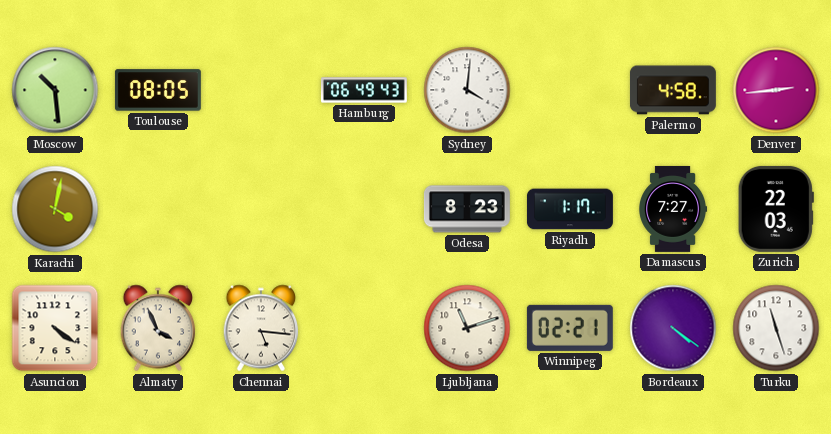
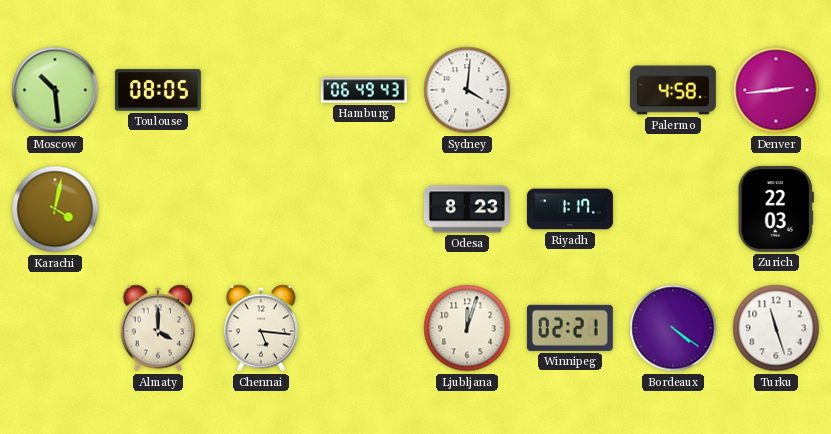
Damascus: 7:27 -> none
Asuncion: 4:21 -> none
Almaty: 3:56 -> 4:00
Ljubljana: 11:12 -> 12:03
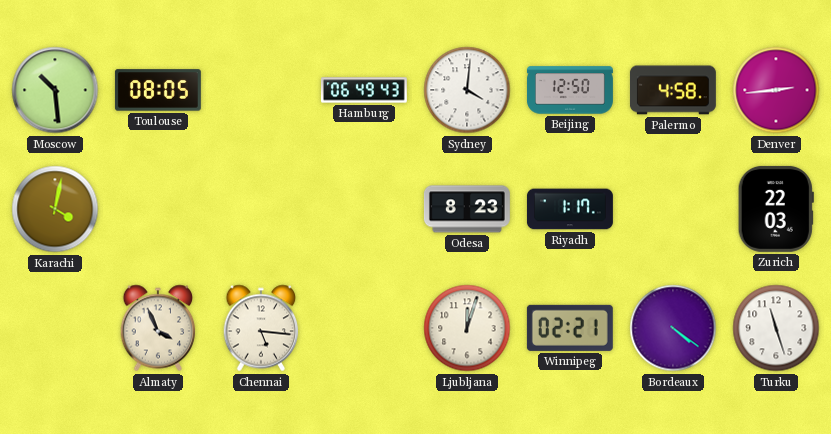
Beijing: none -> 12:50
Almaty: 4:00 -> 3:56
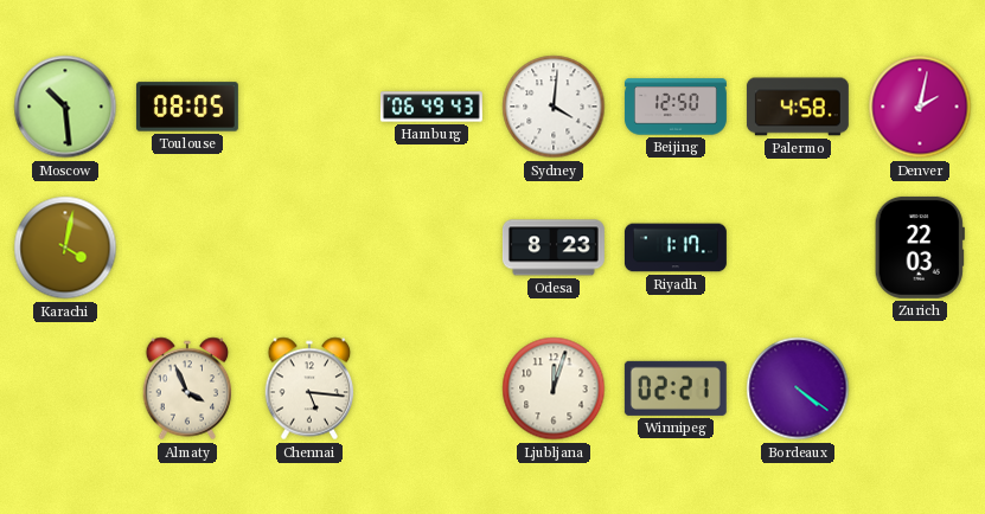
Denver: 2:44 -> 2:02
Turku: 11:27 -> none
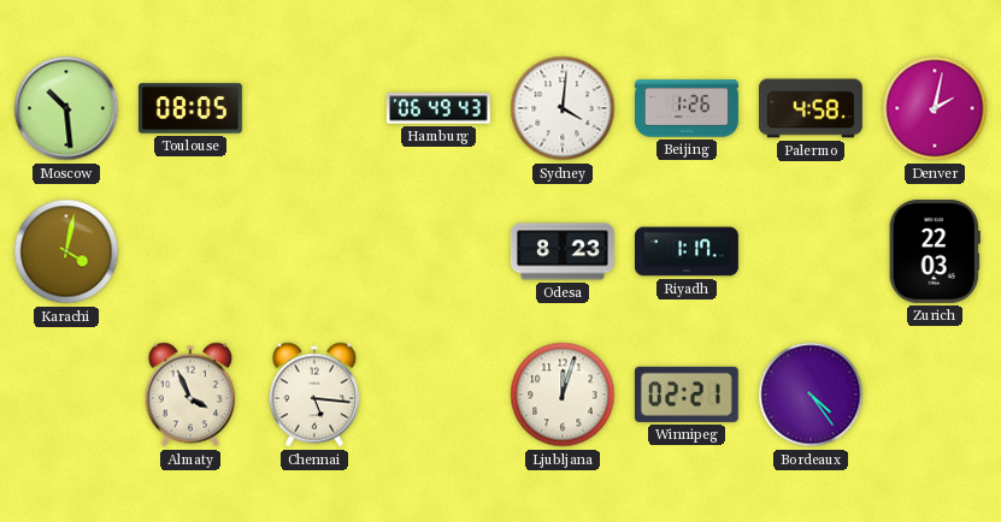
Beijing: 12:50 -> 1:26
Bordeaux: 4:21 -> 4:24
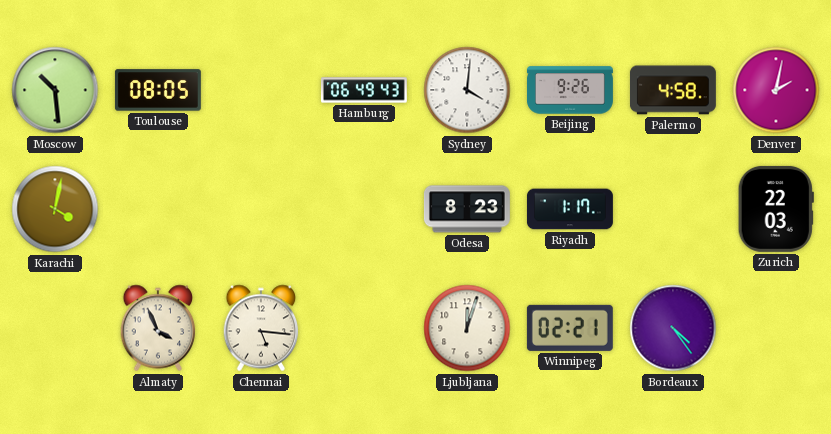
Beijing: 1:26 -> 9:26
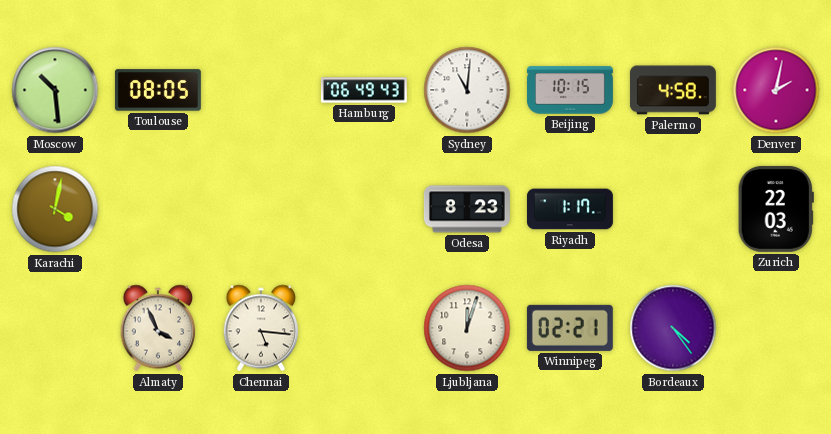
Sydney: 4:01 -> 11:01
Beijing: 9:26 -> 10:15
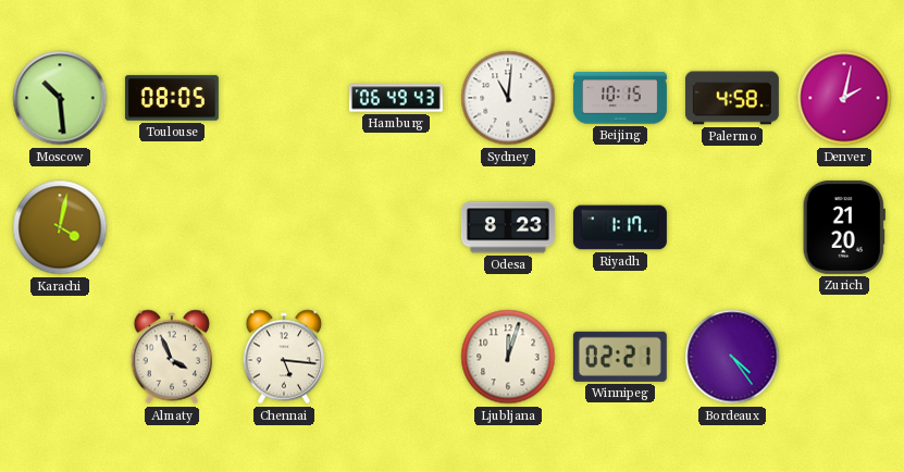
Zurich: 22:03 -> 21:20
